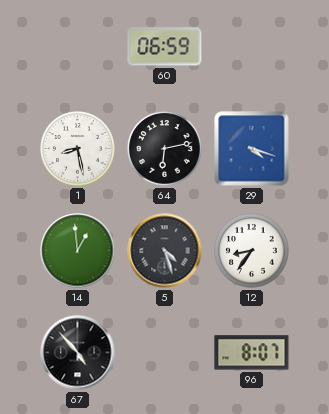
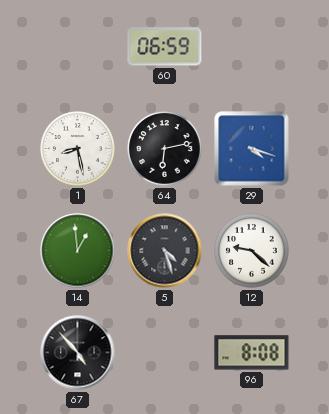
12: 8:36 -> 9:22
96: 8:07 -> 8:08
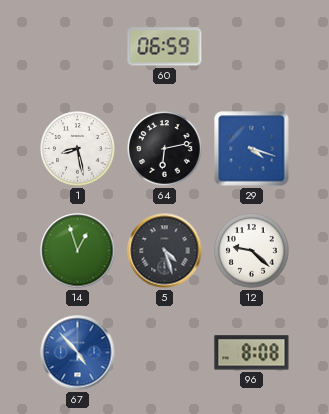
14: 12:59 -> 12:57
67 dial: black -> blue
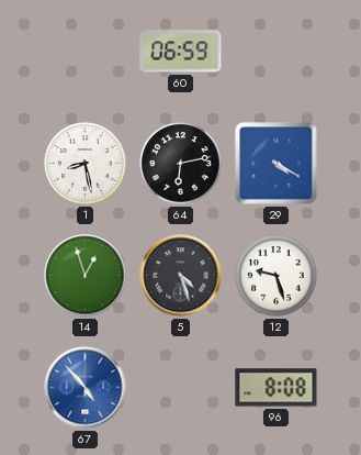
29: 4:18 -> 4:20
12: 9:22 -> 9:27
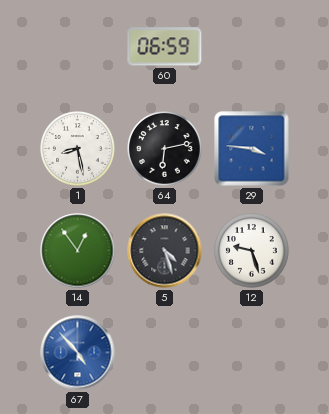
29: 4:20 -> 3:46
14: 12:57 -> 12:54
96: 8:08 -> none
